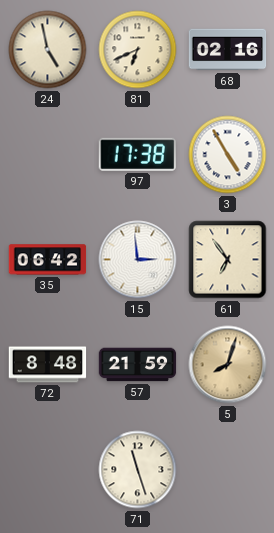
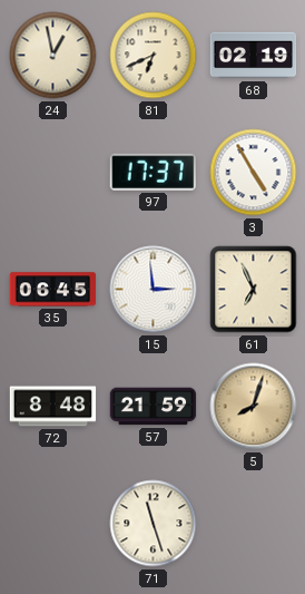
24: 4:58 -> 12:58
68: 02:16 -> 02:19
97: 17:38 -> 17:37
35: 06:42 -> 06:45
61: 6:54 -> 6:56
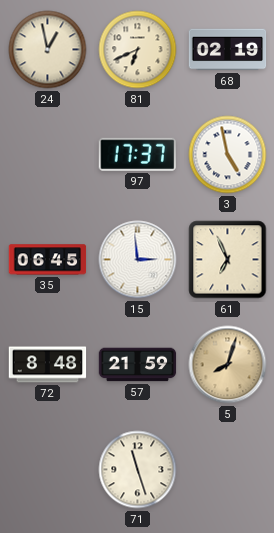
3: 4:55 -> 4:58
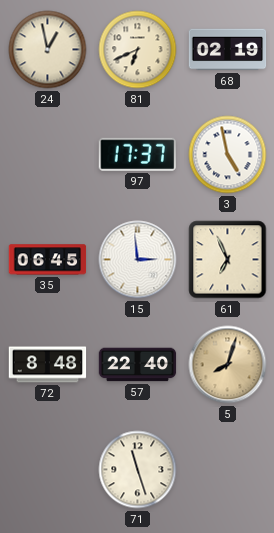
57: 21:59 -> 22:40
